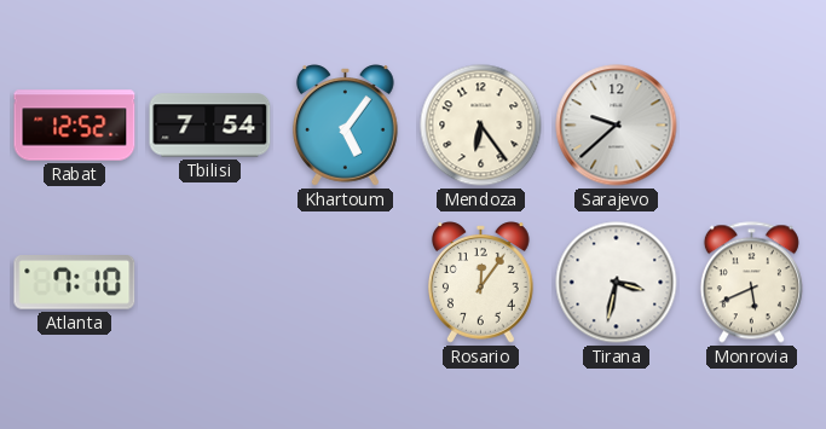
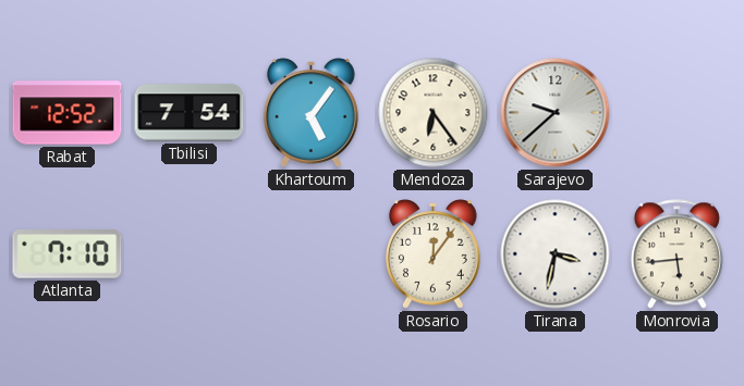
Monrovia: 5:41 -> 5:44
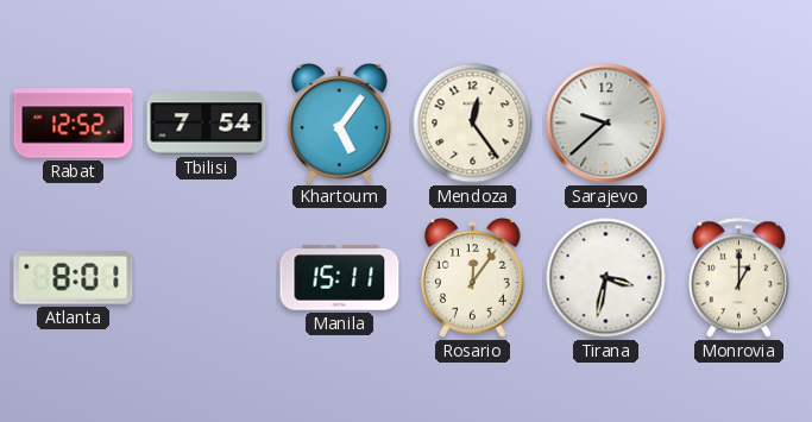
Mendoza: 6:24 -> 12:24
Atlanta: 7:10 -> 8:01
Manila: none -> 15:11
Monrovia: 5:44 -> 1:00
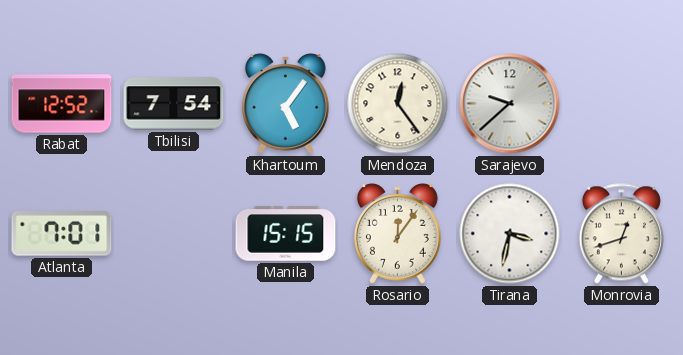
Atlanta: 8:01 -> 7:01
Manila: 15:11 -> 15:15
Monrovia: 1:00 -> 12:42
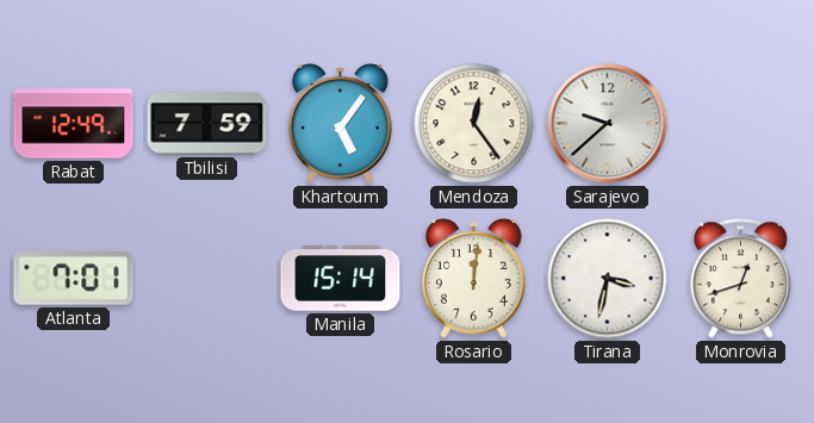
Rabat: 12:52 -> 12:49
Tbilisi: 7:54 -> 7:59
Manila: 15:15 -> 15:14
Rosario: 12:06 -> 12:01
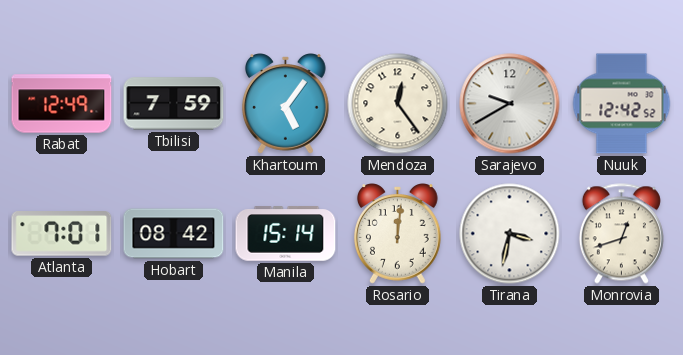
Sarajevo: 9:38 -> 9:40
Nuuk: none -> 12:42
Hobart: none -> 08:42
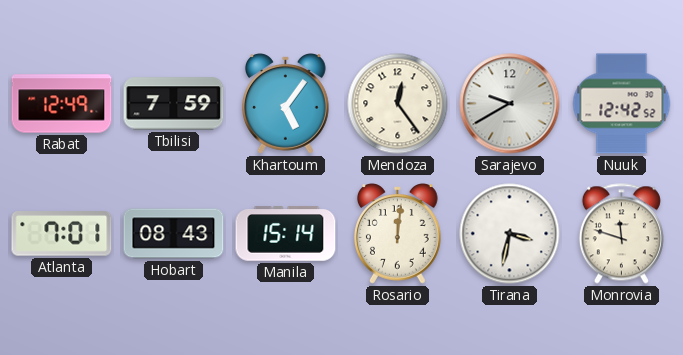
Hobart: 08:42 -> 08:43
Monrovia: 12:42 -> 11:48
